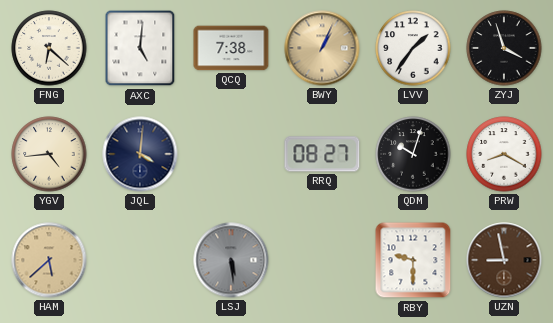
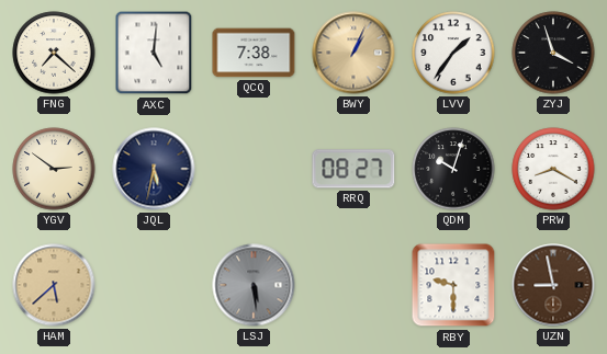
FNG: 6:22 -> 7:22
YGV: 4:44 -> 2:51
JQL: 4:01 -> 5:32
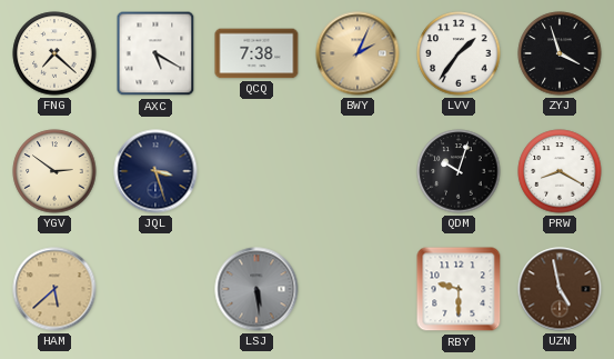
AXC: 5:01 -> 5:20
BWY: 1:04 -> 2:04
JQL: 5:32 -> 3:27
RRQ: 08:27 -> none
UZN: 8:58 -> 4:58
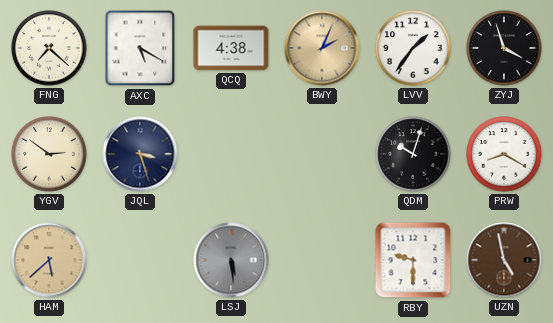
QCQ: 7:38 -> 4:38
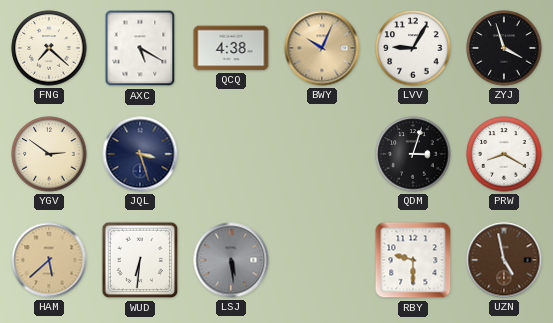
BWY: 2:04 -> 10:04
LVV: 1:36 -> 9:05
QDM: 10:03 -> 3:03
WUD: none -> 6:31
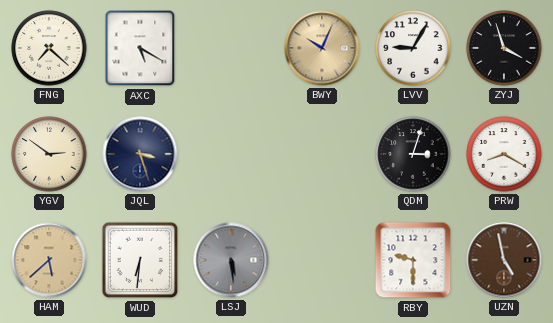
QCQ: 4:38 -> none
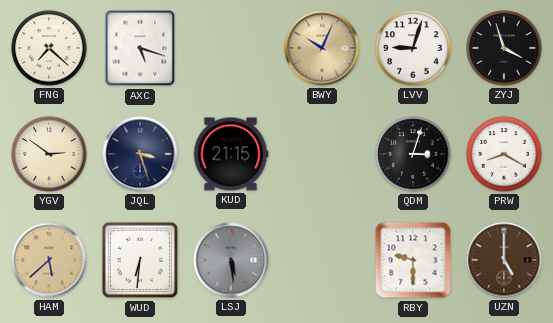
AXC: 5:20 -> 5:18
LVV: 9:05 -> 9:03
KUD: none -> 21:15
UZN: 4:58 -> 5:00
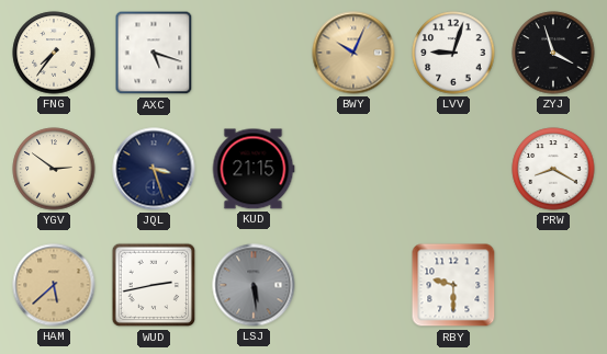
FNG: 7:22 -> 7:36
QDM: 3:03 -> none
WUD: 6:31 -> 2:43
UZN: 5:00 -> none
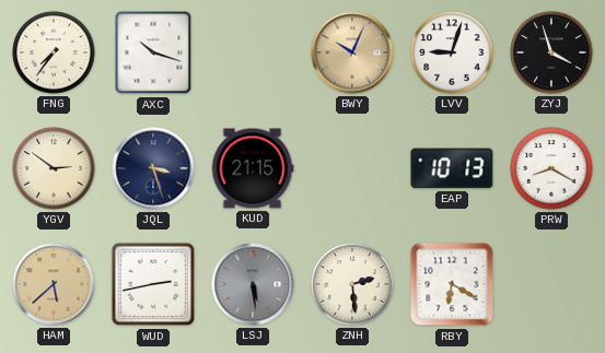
AXC: 5:18 -> 10:18
EAP: none -> 10:13
ZNH: none -> 2:29
RBY: 9:30 -> 6:20
